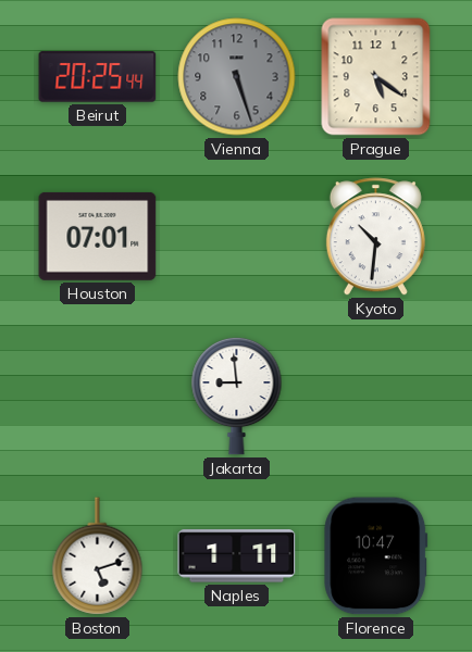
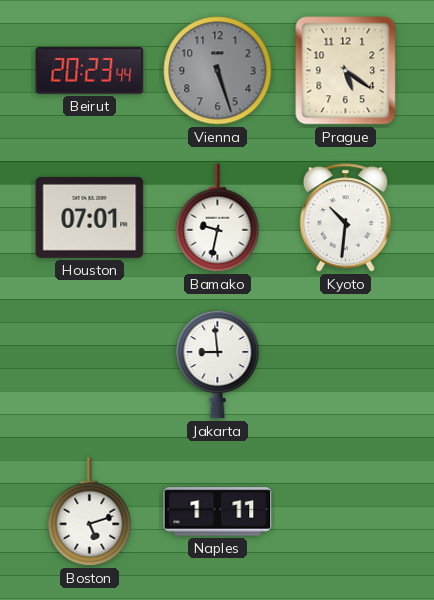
Beirut: 20:25 -> 20:23
Bamako: none -> 9:32
Florence: 10:47 -> none
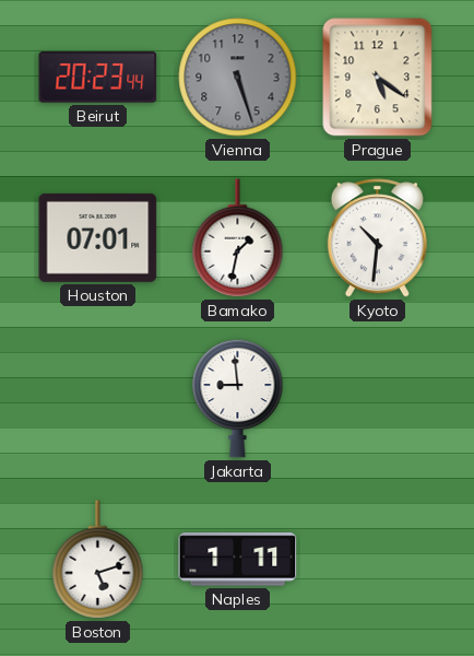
Bamako: 9:32 -> 1:32
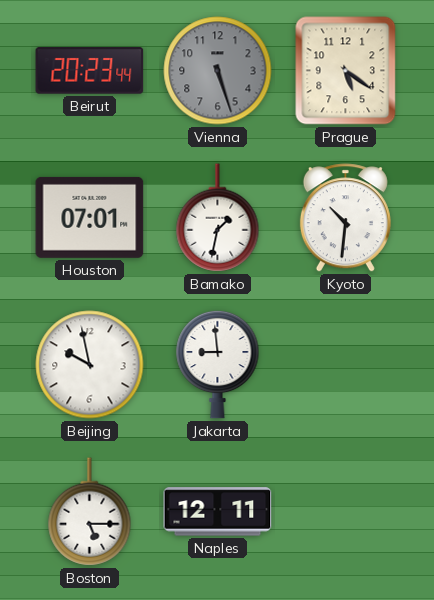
Beijing: none -> 9:58
Boston: 5:12 -> 5:15
Naples: 1:11 -> 12:11
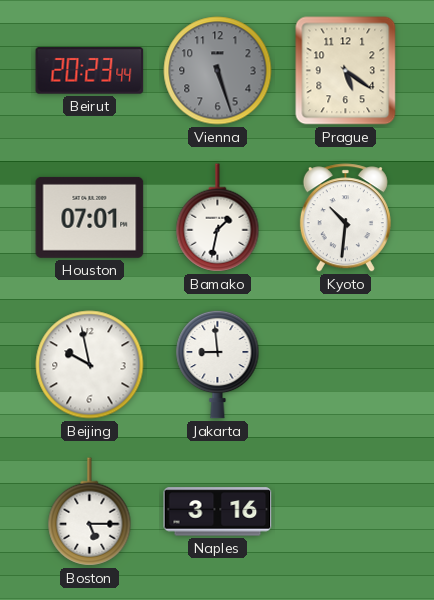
Naples: 12:11 -> 3:16
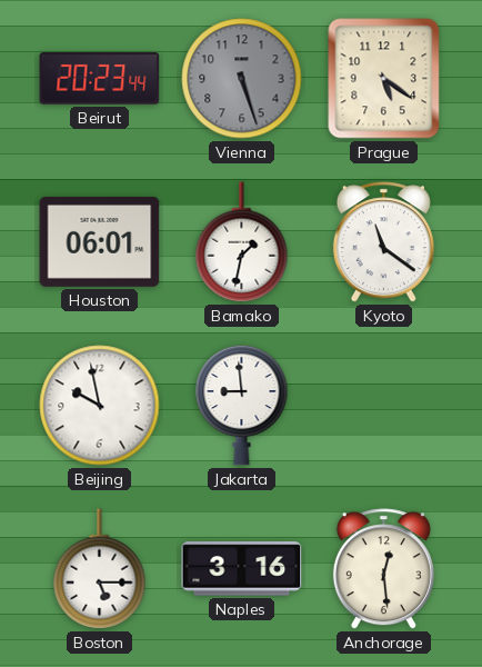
Houston: 07:01 -> 06:01
Kyoto: 10:31 -> 11:21
Anchorage: none -> 12:29
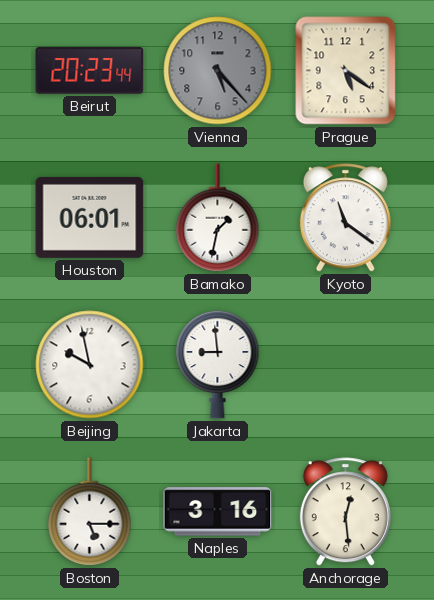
Vienna: 5:27 -> 5:23
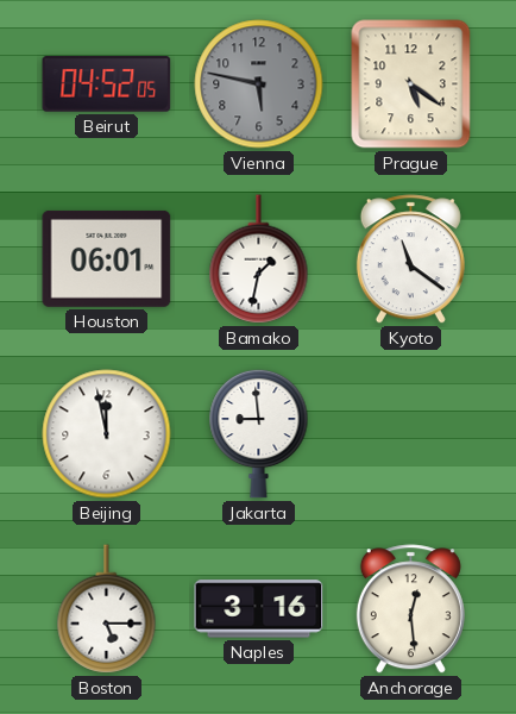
Beirut: 20:23 -> 04:52
Vienna: 5:23 -> 5:47
Beijing: 9:58 -> 11:58
